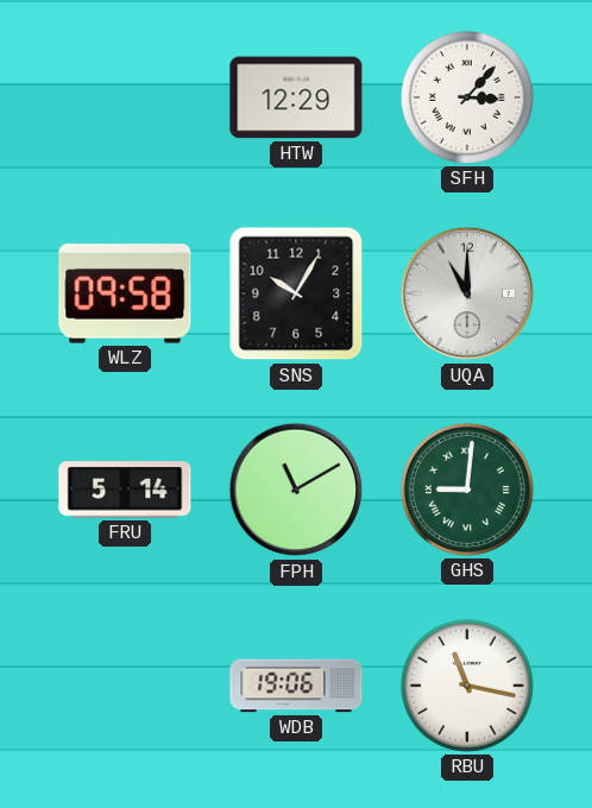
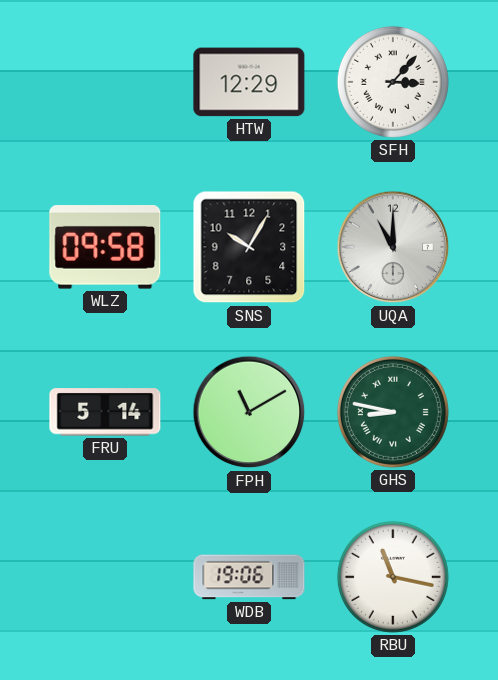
GHS: 9:01 -> 8:47
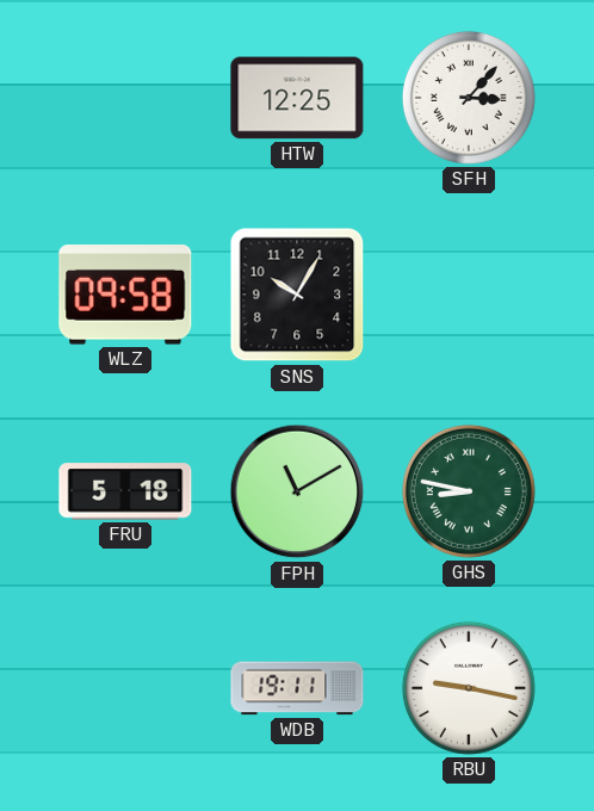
HTW: 12:29 -> 12:25
UQA: 11:00 -> none
FRU: 5:14 -> 5:18
WDB: 19:06 -> 19:11
RBU: 11:17 -> 9:17
